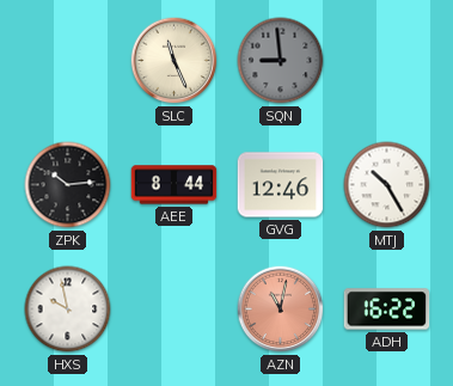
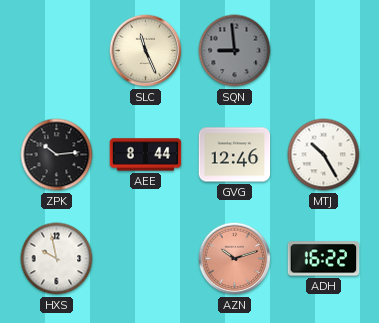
AZN: 11:02 -> 10:12
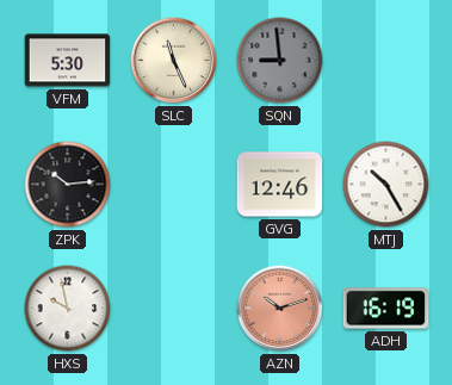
VFM: none -> 5:30
AEE: 8:44 -> none
ADH: 16:22 -> 16:19
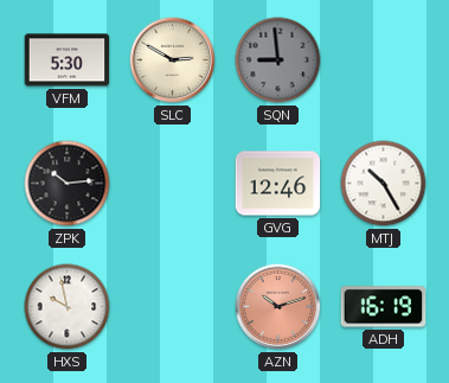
SLC: 11:26 -> 2:50
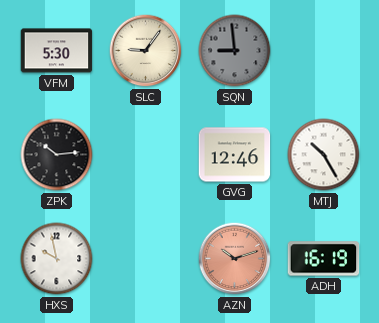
SLC: 2:50 -> 9:06
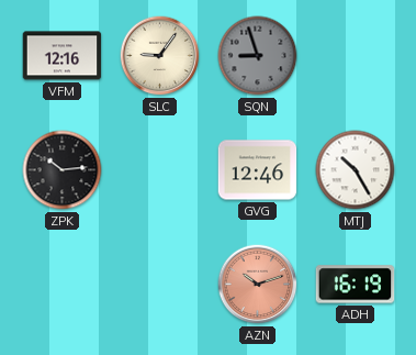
VFM: 5:30 -> 12:16
SQN: 8:59 -> 8:57
HXS: 9:58 -> none
